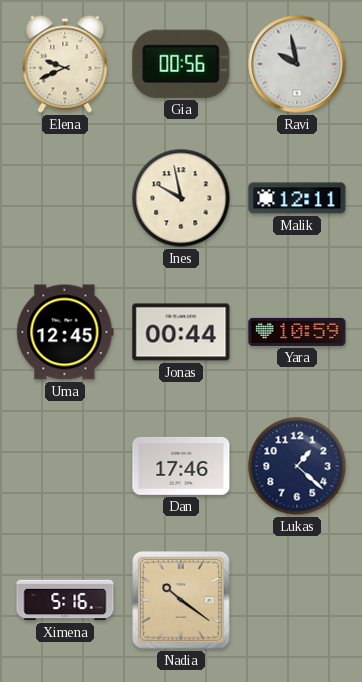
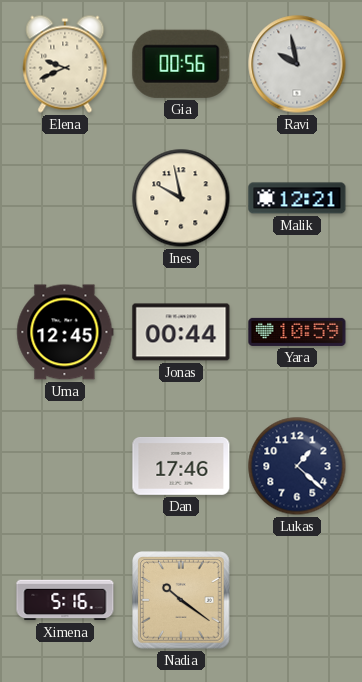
Malik: 12:11 -> 12:21
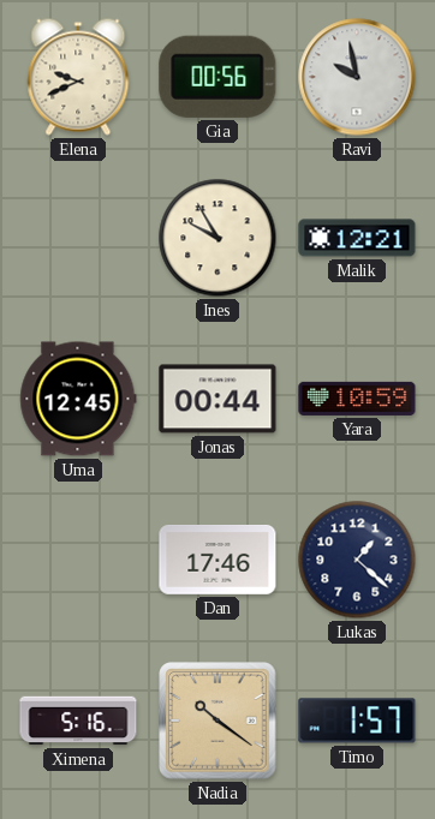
Ines: 9:58 -> 9:55
Timo: none -> 1:57
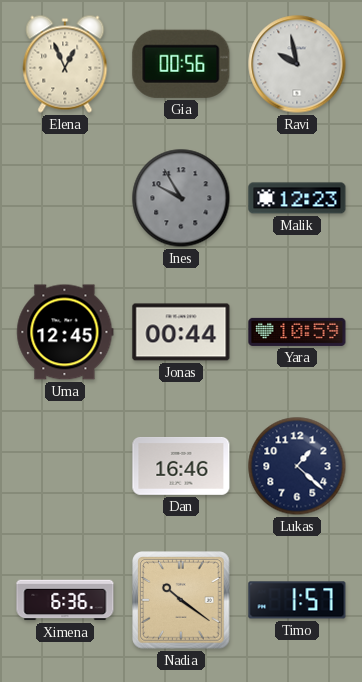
Elena: 9:41 -> 12:56
Ines dial: cream -> grey
Malik: 12:21 -> 12:23
Dan: 17:46 -> 16:46
Ximena: 5:16 -> 6:36
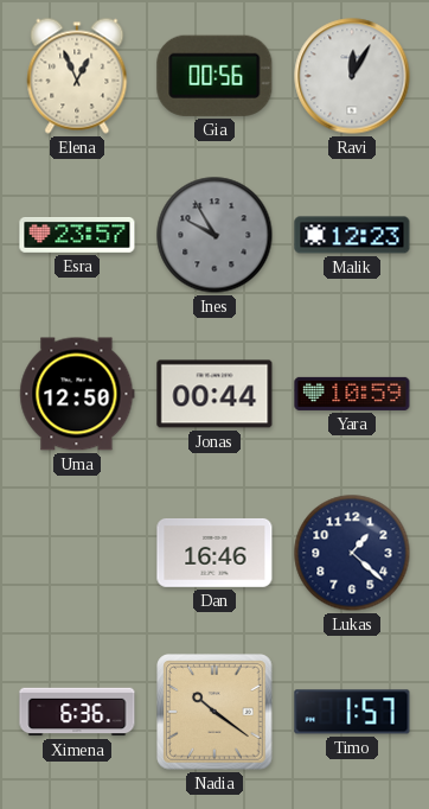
Ravi: 9:58 -> 12:05
Esra: none -> 23:57
Uma: 12:45 -> 12:50
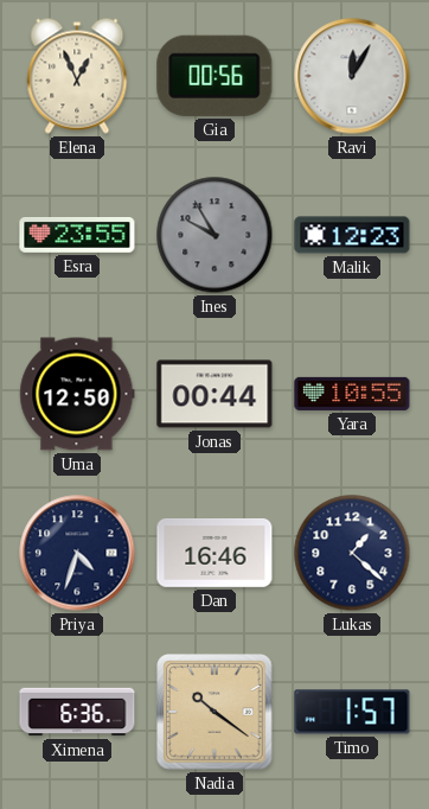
Esra: 23:57 -> 23:55
Yara: 10:59 -> 10:55
Priya: none -> 4:33
